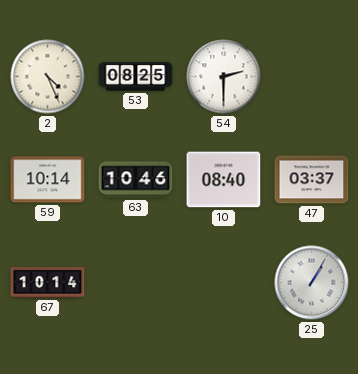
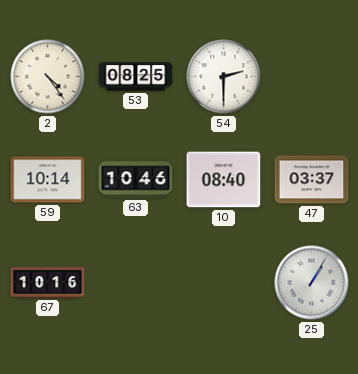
2: 4:26 -> 4:24
67: 10:14 -> 10:16
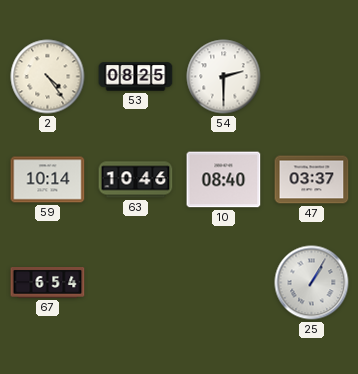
67: 10:16 -> 6:54
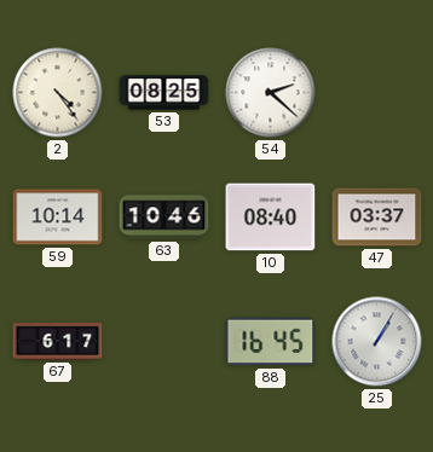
54: 2:30 -> 2:22
67: 6:54 -> 6:17
88: none -> 16:45
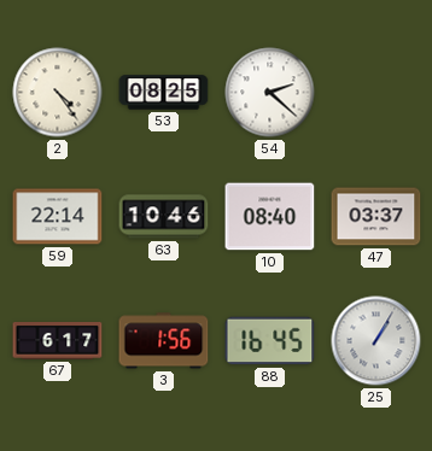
59: 10:14 -> 22:14
3: none -> 1:56
